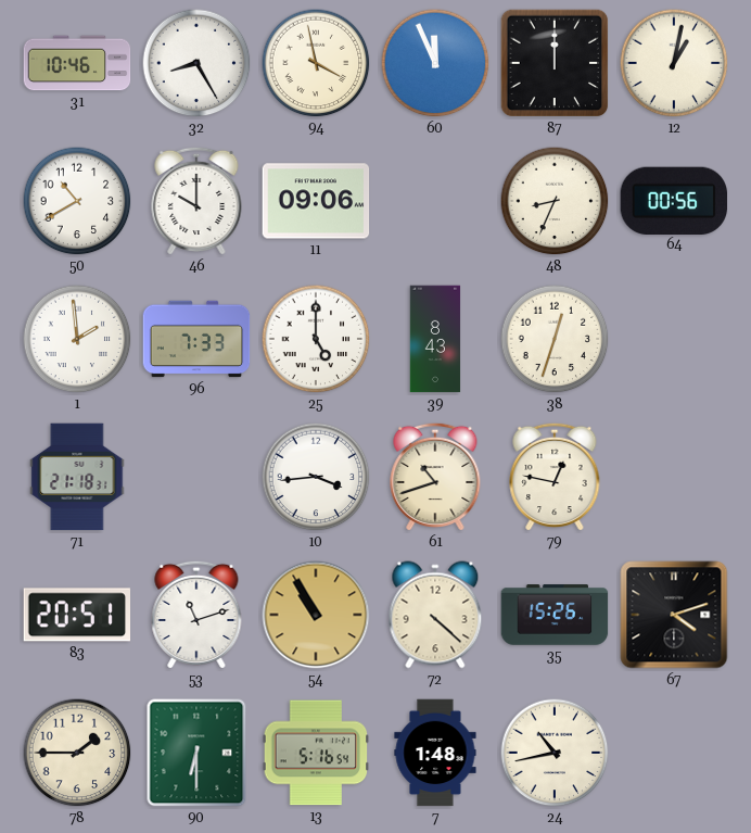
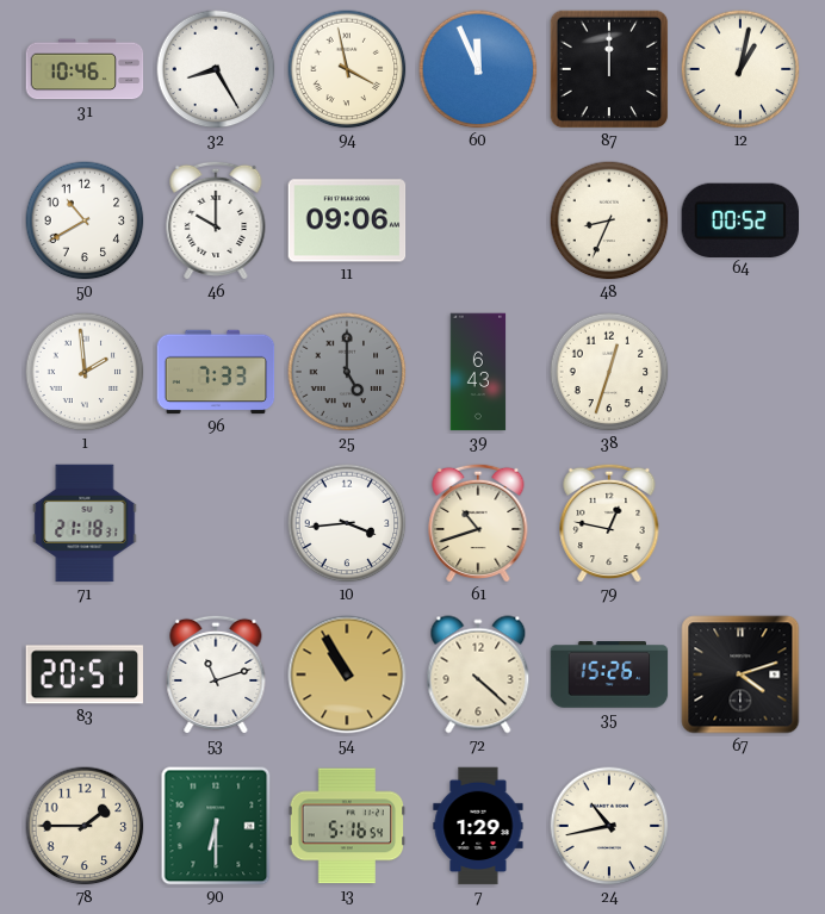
64: 00:56 -> 00:52
25 dial: white -> grey
39: 8:43 -> 6:43
7: 1:48 -> 1:29
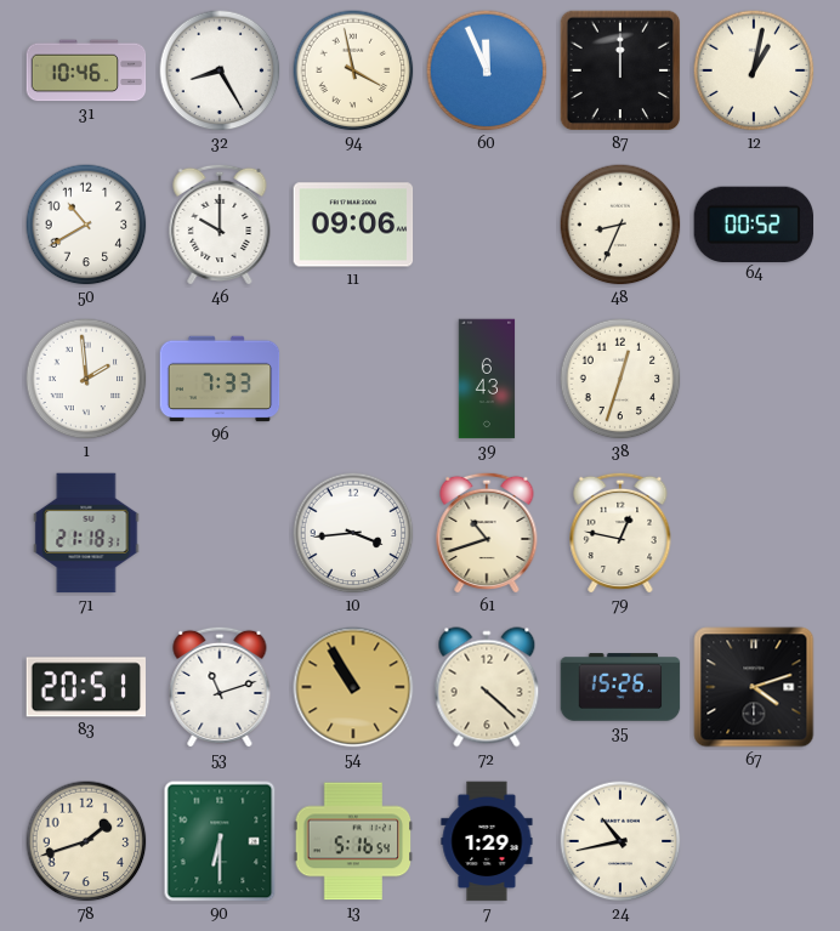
25: 5:00 -> none
78: 1:45 -> 1:42
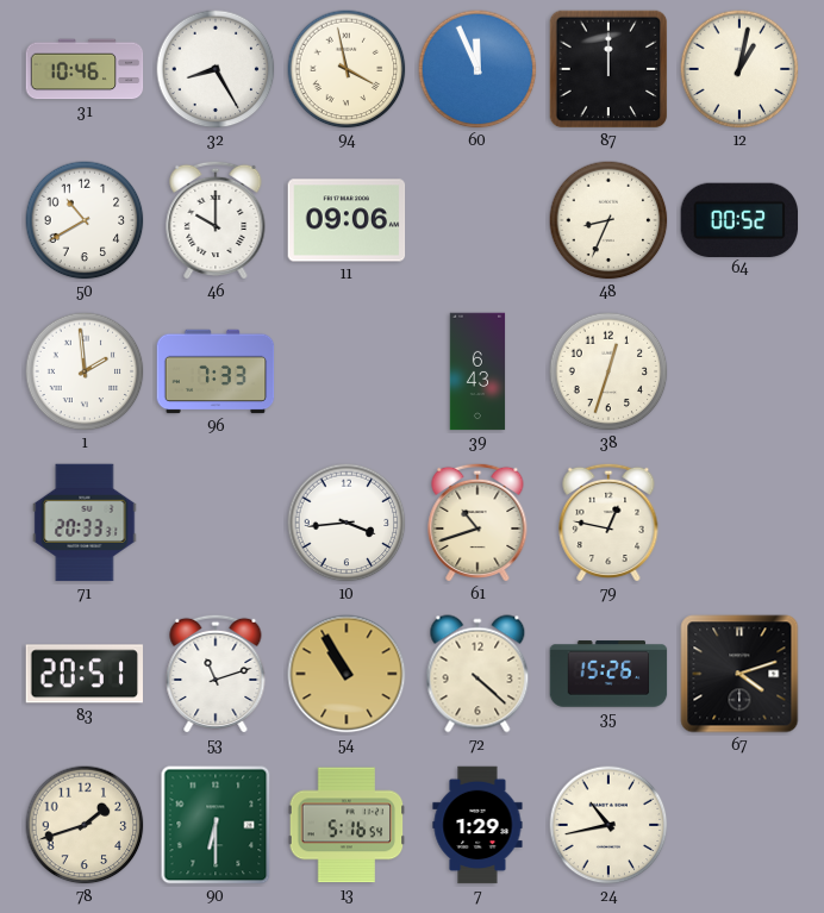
71: 21:18 -> 20:33
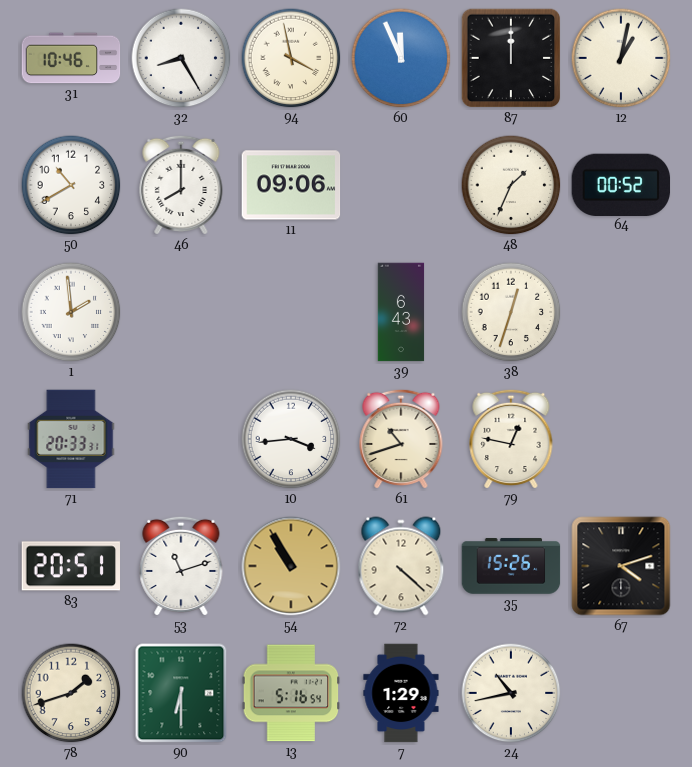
46: 10:00 -> 8:00
48: 8:34 -> 1:34
96: 7:33 -> none
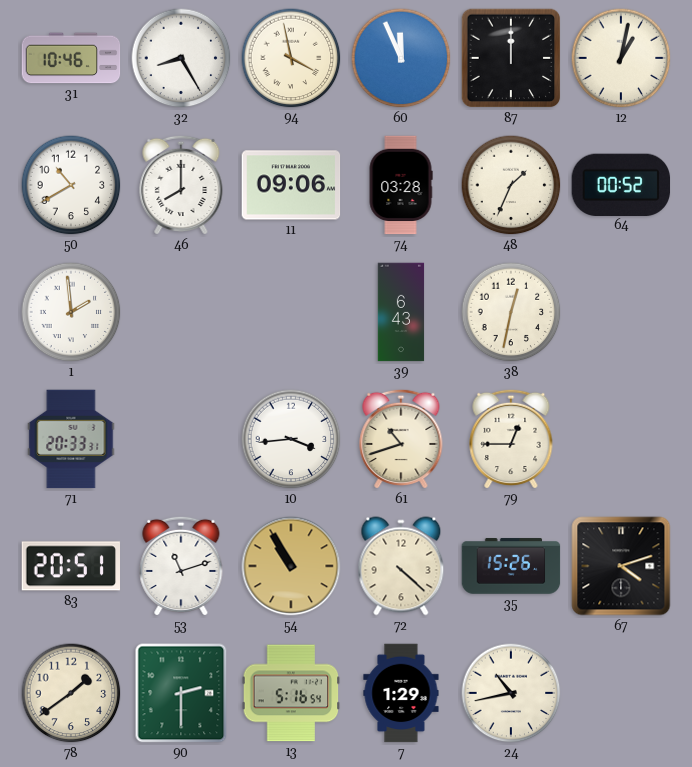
74: none -> 03:28
38: 12:33 -> 12:32
79: 12:47 -> 12:45
78: 1:42 -> 1:39
90: 6:30 -> 2:30
